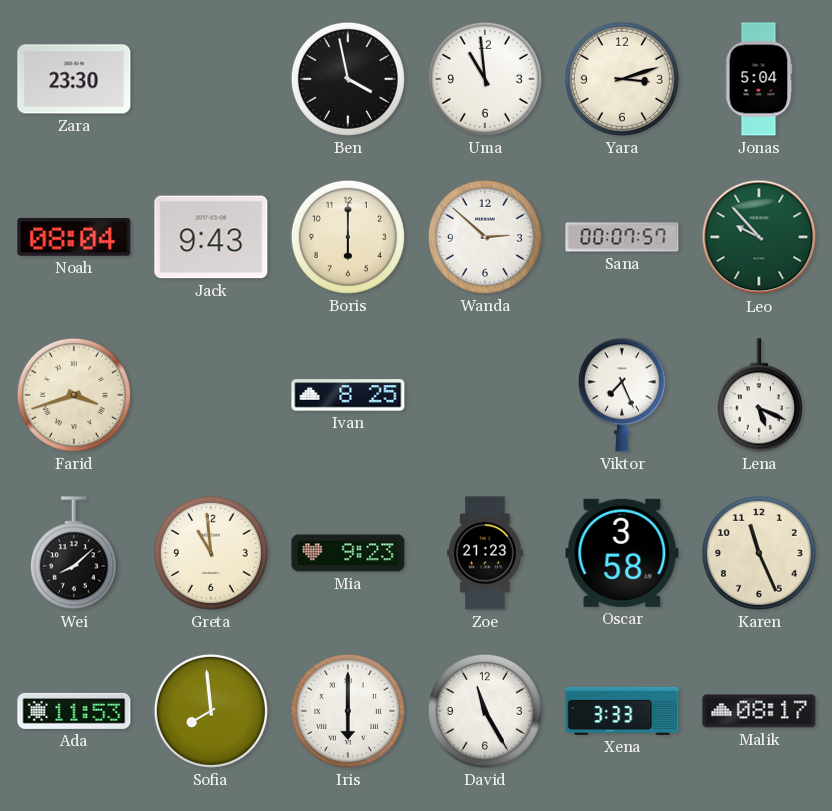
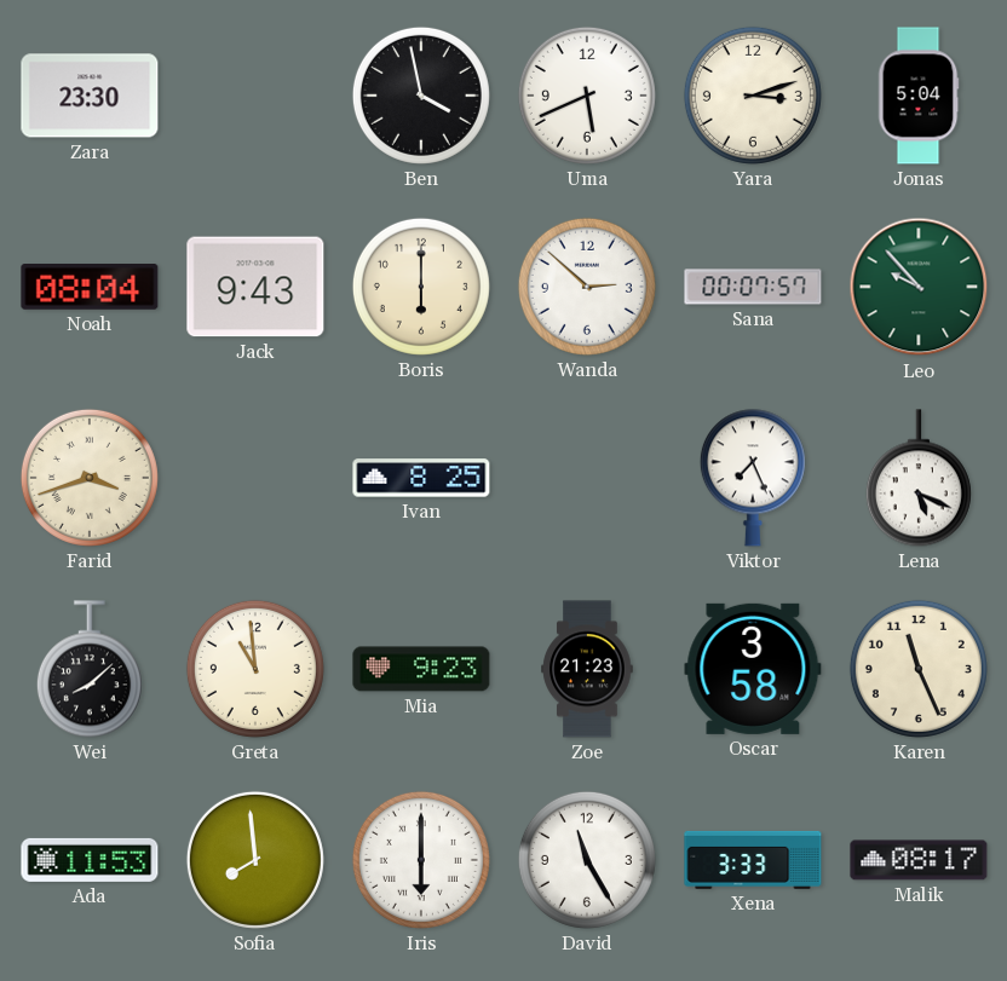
Uma: 10:59 -> 5:41
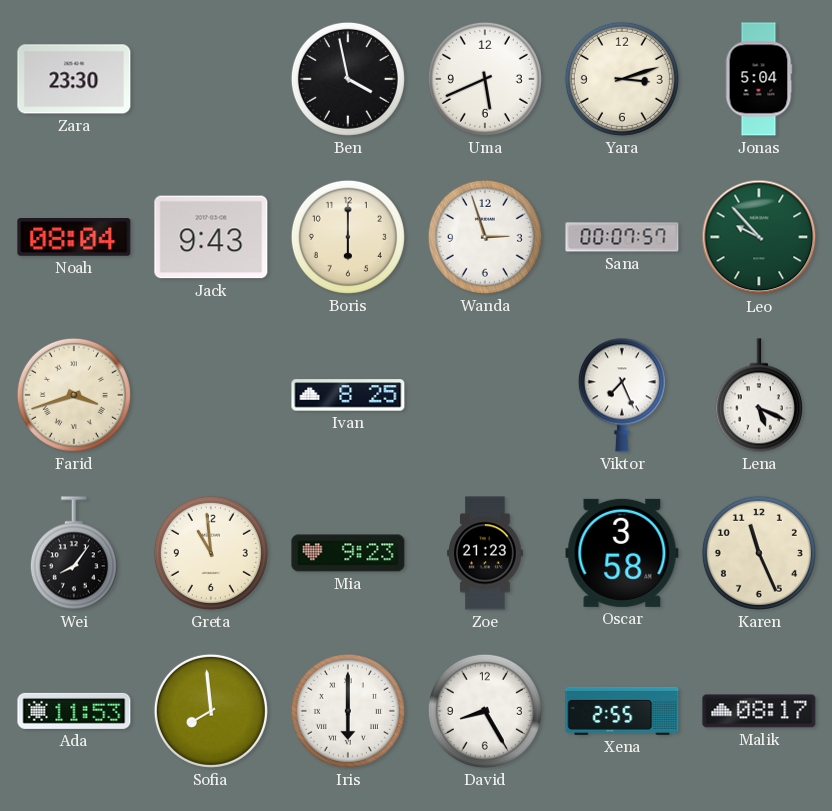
Wanda: 2:52 -> 2:57
Wei: 8:08 -> 8:06
David: 11:25 -> 8:25
Xena: 3:33 -> 2:55
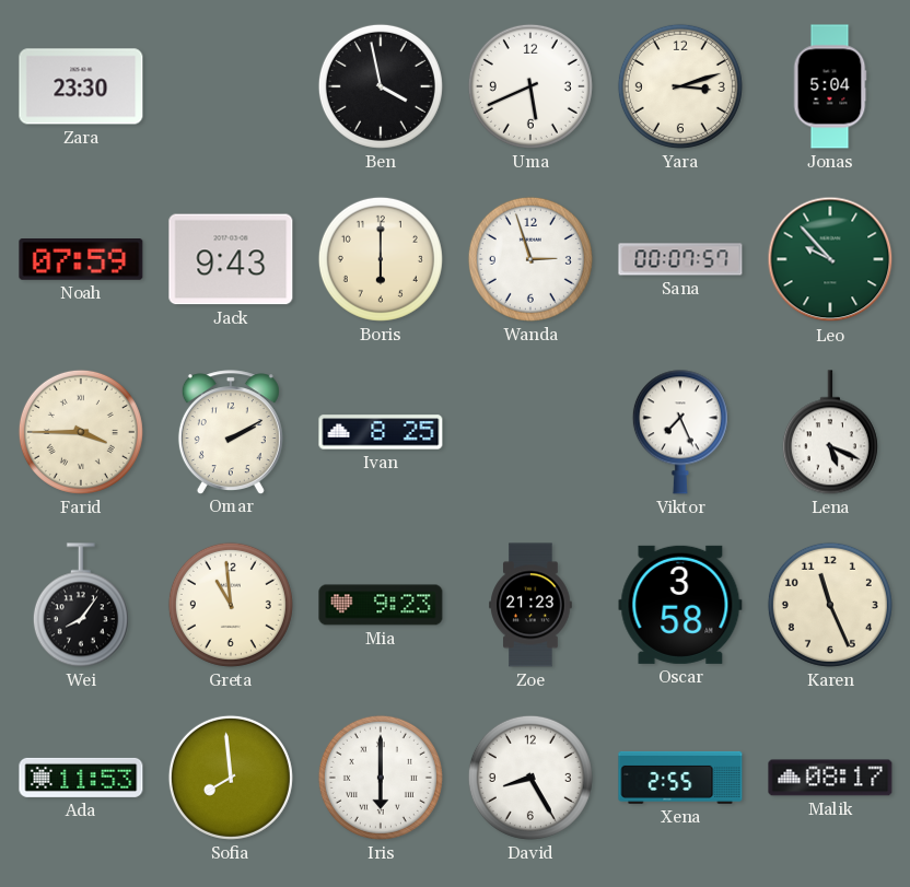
Noah: 08:04 -> 07:59
Farid: 3:42 -> 3:45
Omar: none -> 2:10
